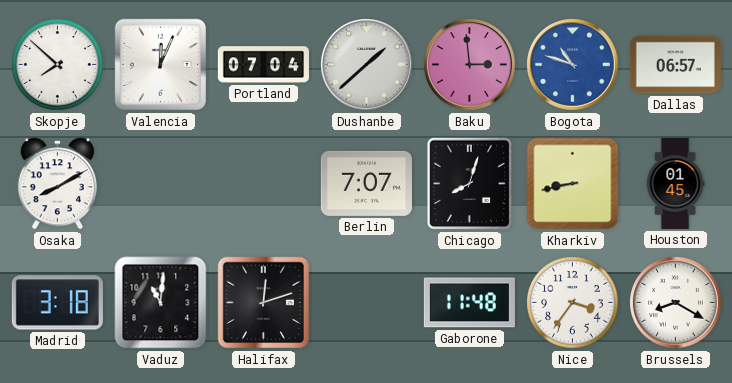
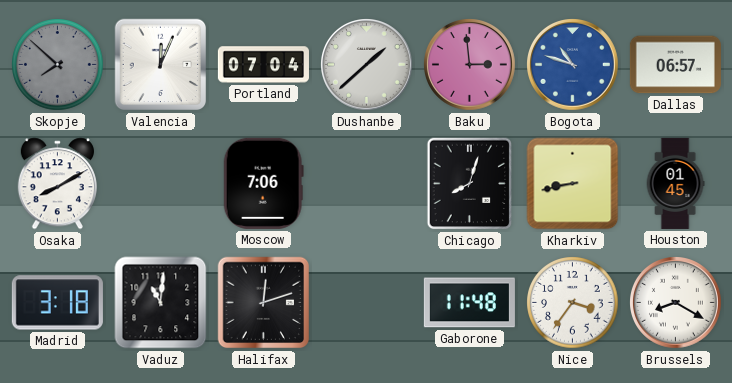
Skopje dial: white -> grey
Moscow: none -> 7:06
Berlin: 7:07 -> none
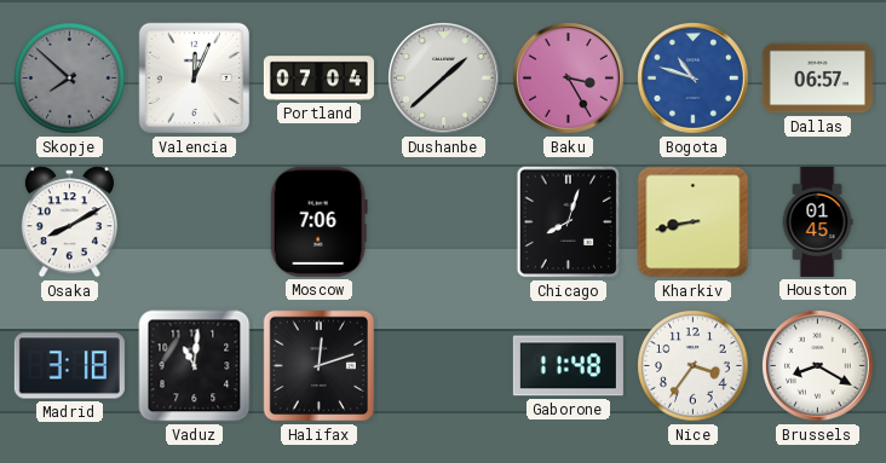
Baku: 2:59 -> 3:25
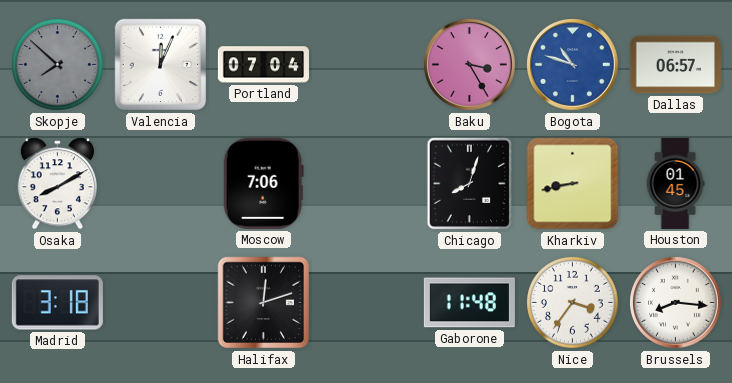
Dushanbe: 1:38 -> none
Vaduz: 11:01 -> none
Brussels: 8:20 -> 8:16
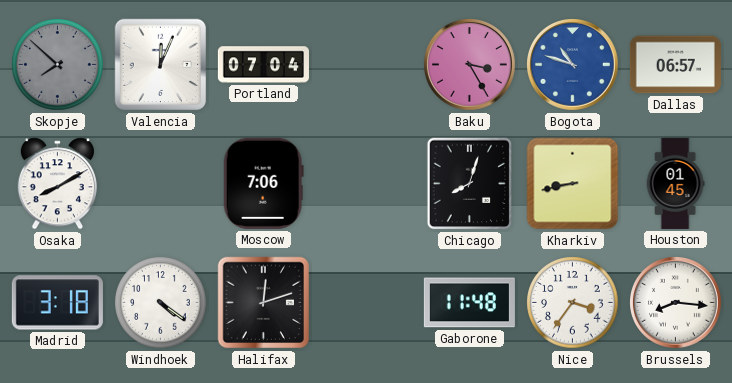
Windhoek: none -> 4:21
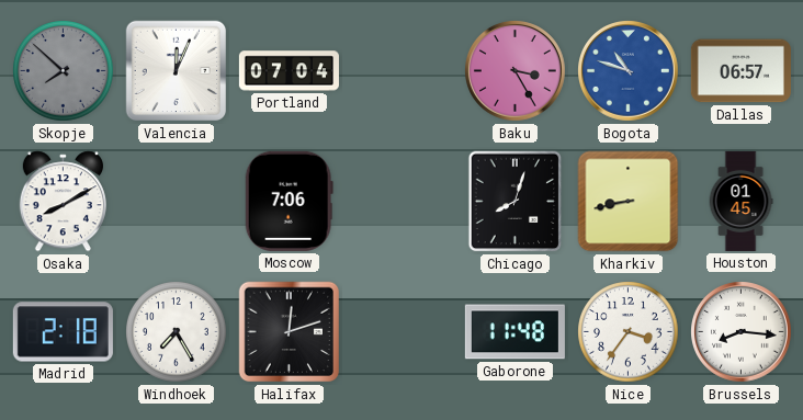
Madrid: 3:18 -> 2:18
Windhoek: 4:21 -> 7:25
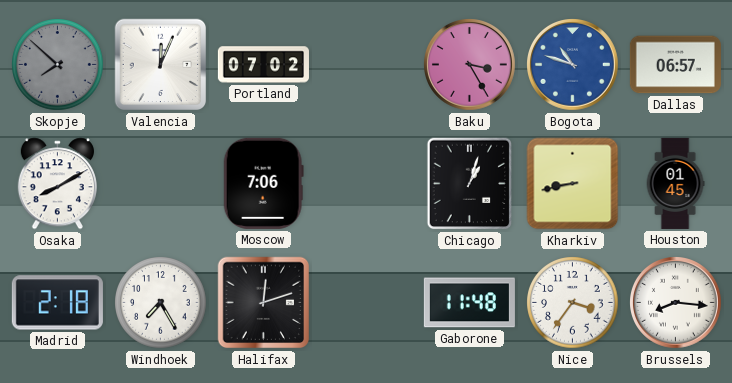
Portland: 07:04 -> 07:02
Chicago: 8:03 -> 1:03
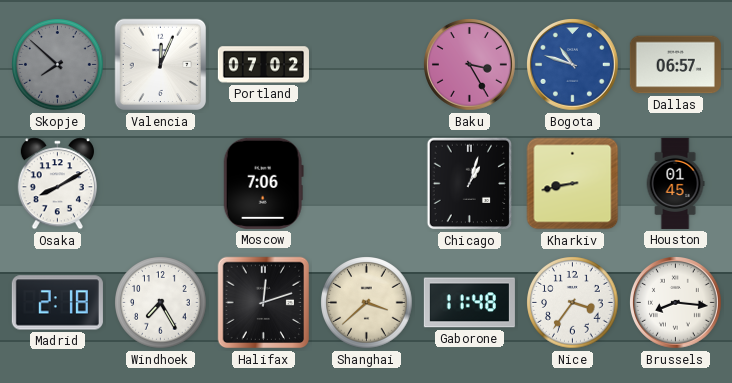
Shanghai: none -> 3:38
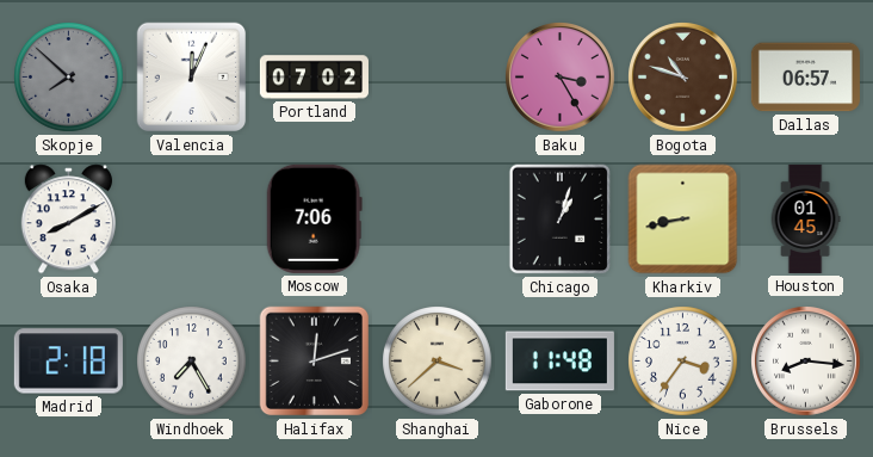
Bogota dial: blue -> brown
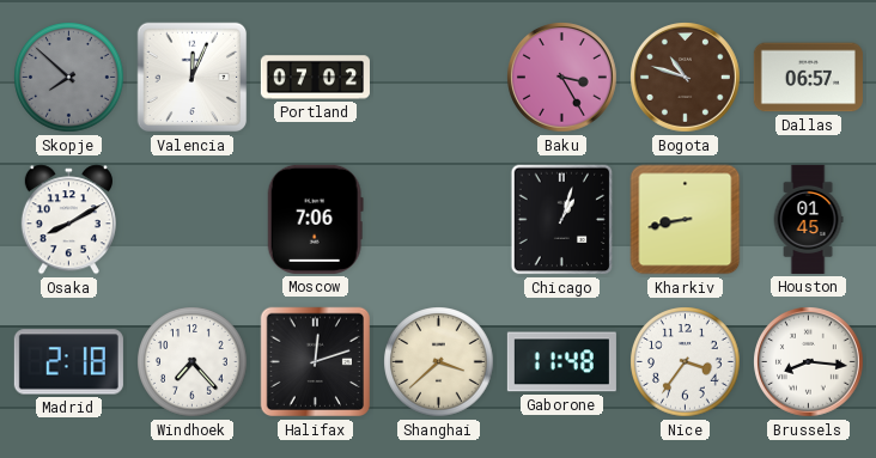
Windhoek: 7:25 -> 7:23
